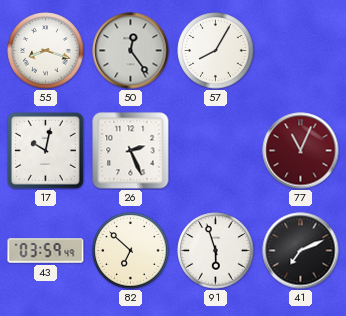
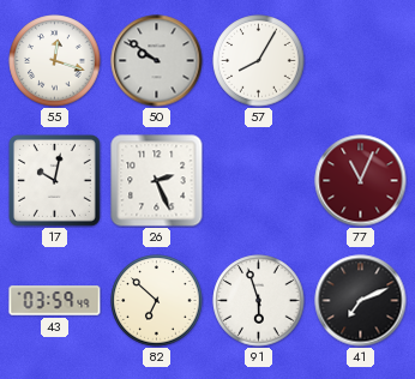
55: 8:18 -> 12:18
50: 12:24 -> 9:51
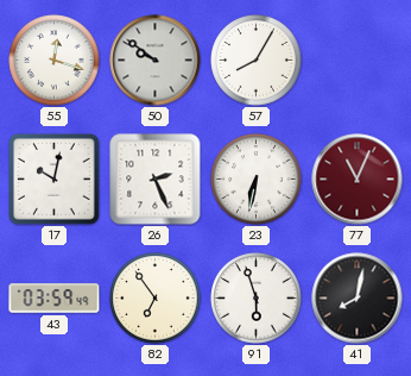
23: none -> 6:32
82: 6:52 -> 6:54
41: 7:11 -> 8:02
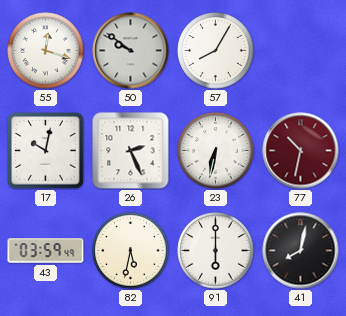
77: 11:04 -> 10:32
82: 6:54 -> 5:32
91: 5:57 -> 6:00
